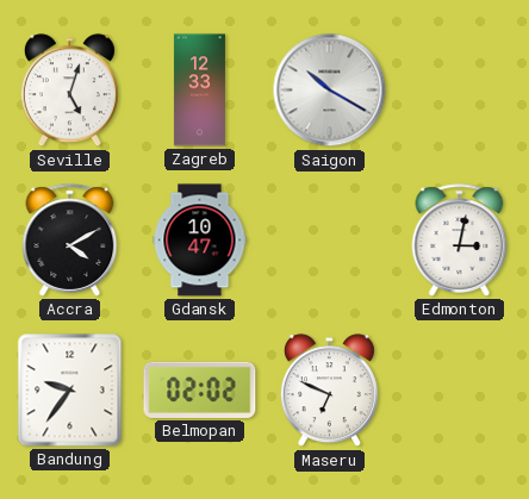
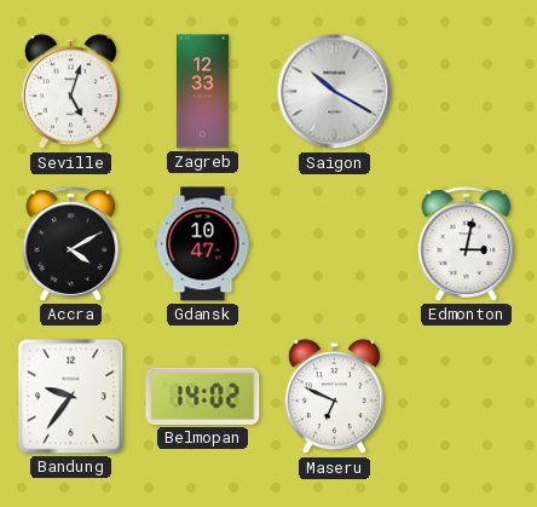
Belmopan: 02:02 -> 14:02
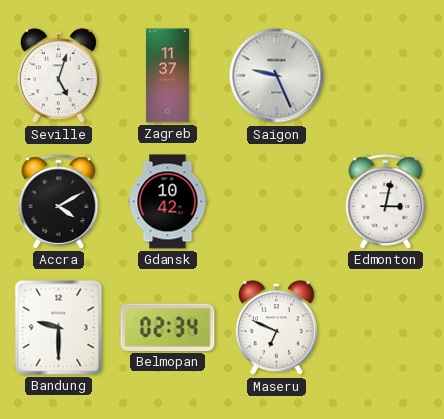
Zagreb: 12:33 -> 11:37
Saigon: 10:20 -> 9:26
Gdansk: 10:47 -> 10:42
Bandung: 9:36 -> 9:30
Belmopan: 14:02 -> 02:34
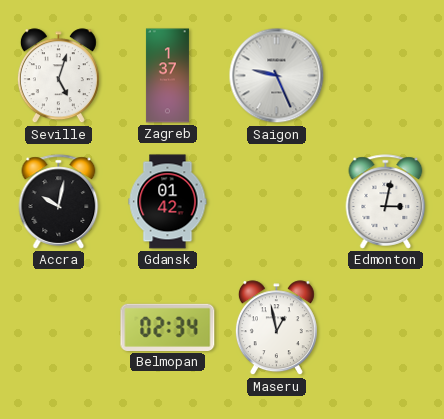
Zagreb: 11:37 -> 1:37
Accra: 4:10 -> 10:02
Gdansk: 10:42 -> 01:42
Bandung: 9:30 -> none
Maseru: 6:49 -> 12:58
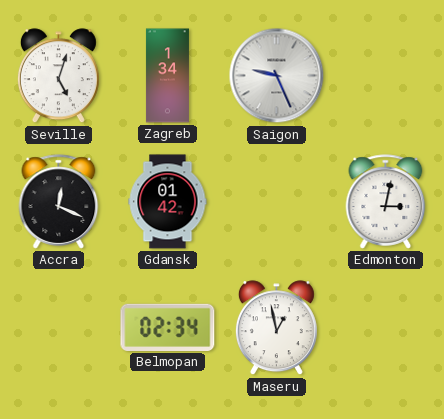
Zagreb: 1:37 -> 1:34
Accra: 10:02 -> 12:19
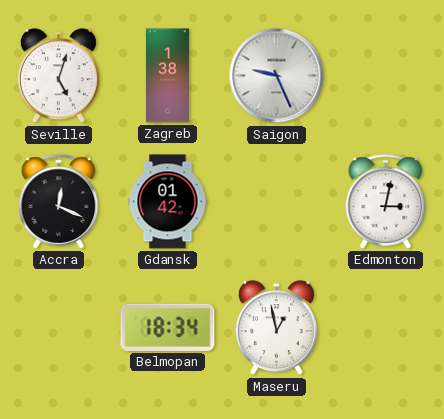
Zagreb: 1:34 -> 1:38
Belmopan: 02:34 -> 18:34
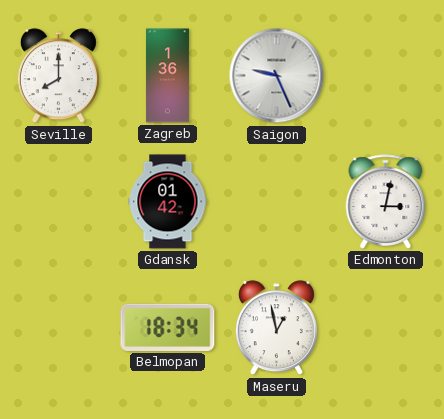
Seville: 5:03 -> 8:00
Zagreb: 1:38 -> 1:36
Accra: 12:19 -> none
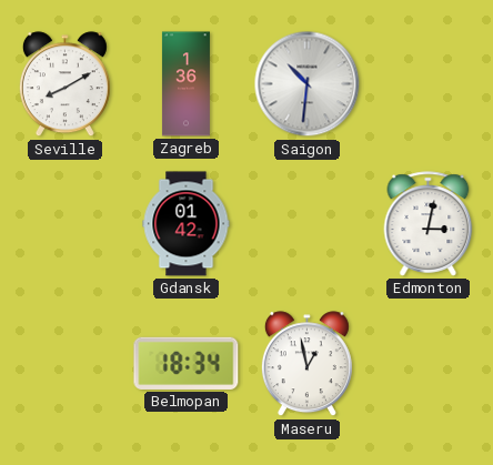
Seville: 8:00 -> 8:10
Saigon: 9:26 -> 10:31
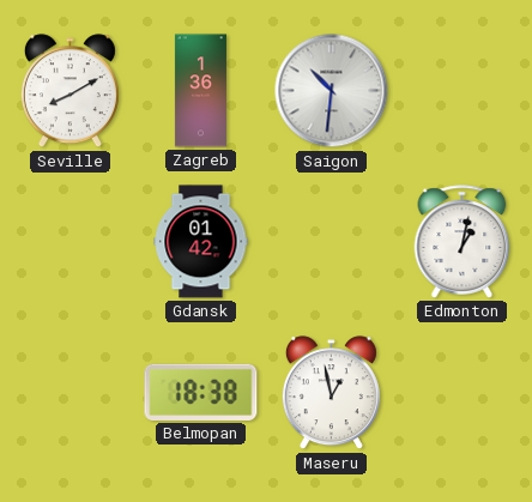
Edmonton: 3:02 -> 1:02
Belmopan: 18:34 -> 18:38
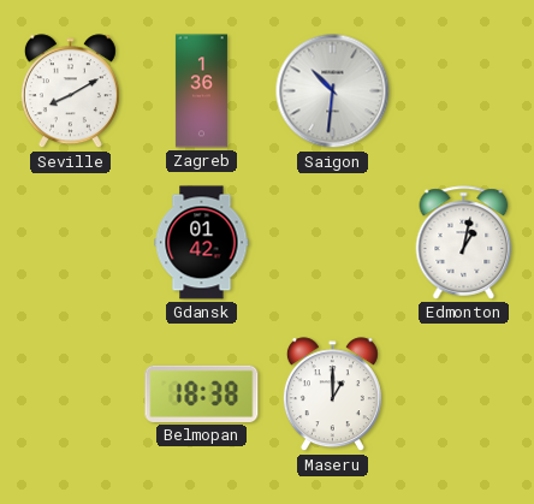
Maseru: 12:58 -> 1:00
